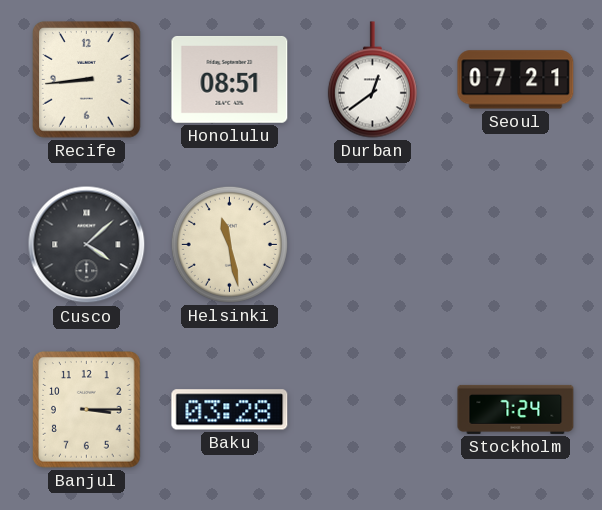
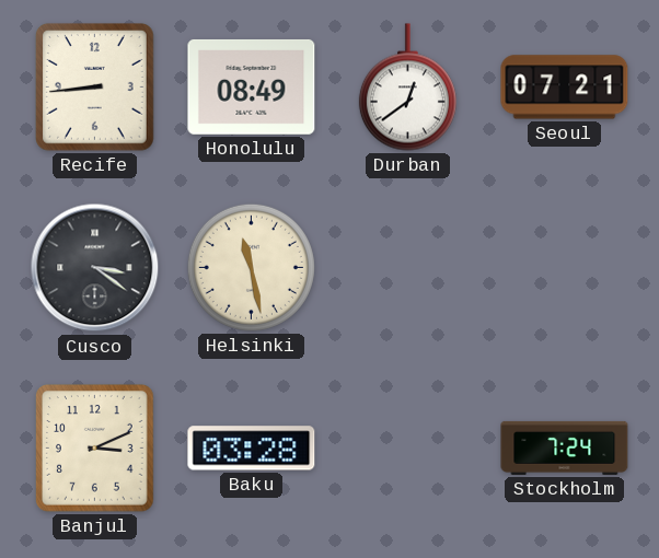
Honolulu: 08:51 -> 08:49
Cusco: 4:08 -> 3:21
Banjul: 3:15 -> 3:11
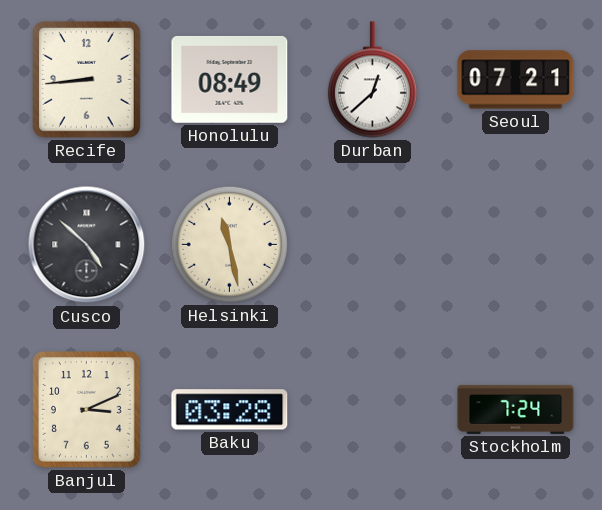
Durban: 12:39 -> 12:38
Cusco: 3:21 -> 4:52
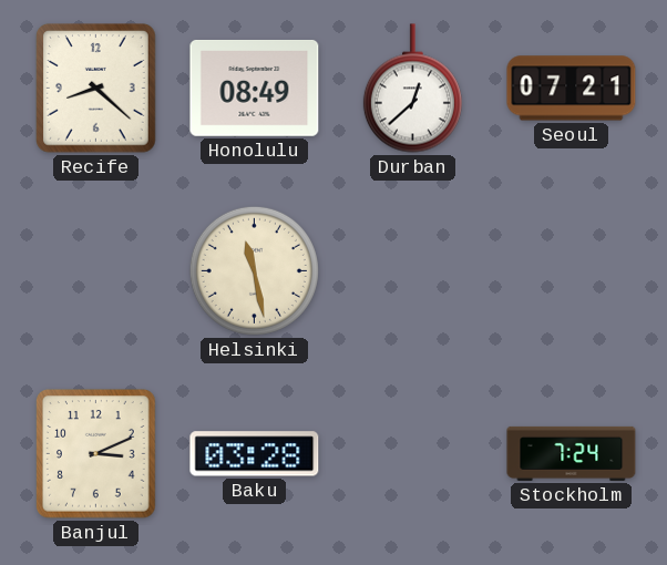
Recife: 8:44 -> 8:22
Cusco: 4:52 -> none
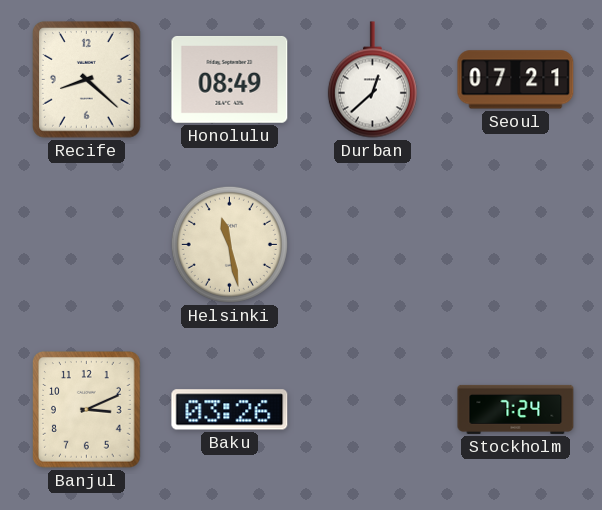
Baku: 03:28 -> 03:26
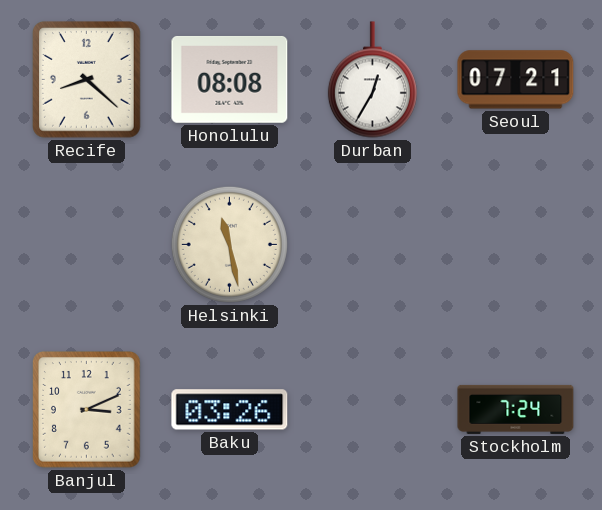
Honolulu: 08:49 -> 08:08
Durban: 12:38 -> 12:35
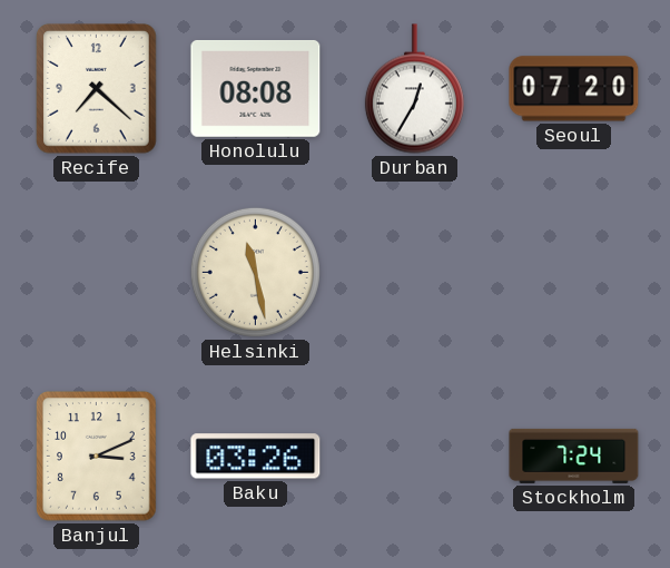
Recife: 8:22 -> 7:22
Seoul: 07:21 -> 07:20
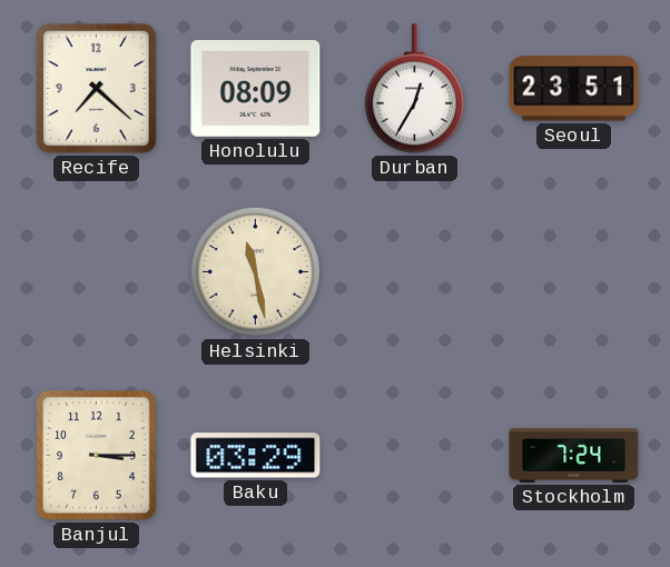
Honolulu: 08:08 -> 08:09
Seoul: 07:20 -> 23:51
Banjul: 3:11 -> 3:15
Baku: 03:26 -> 03:29
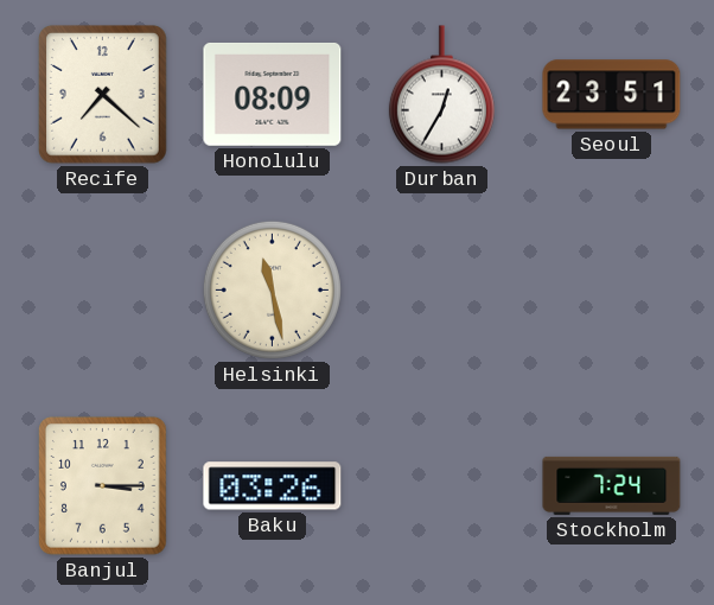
Baku: 03:29 -> 03:26
